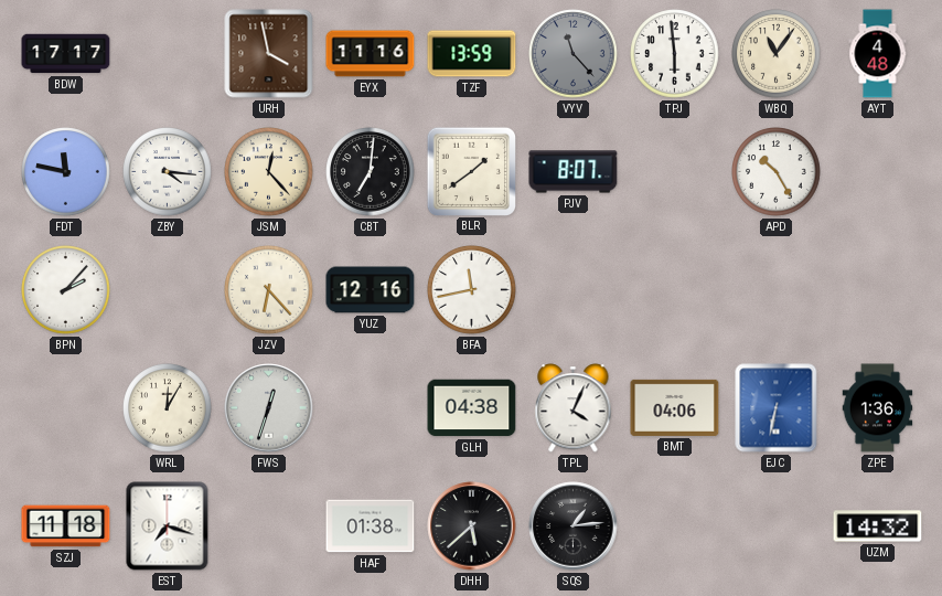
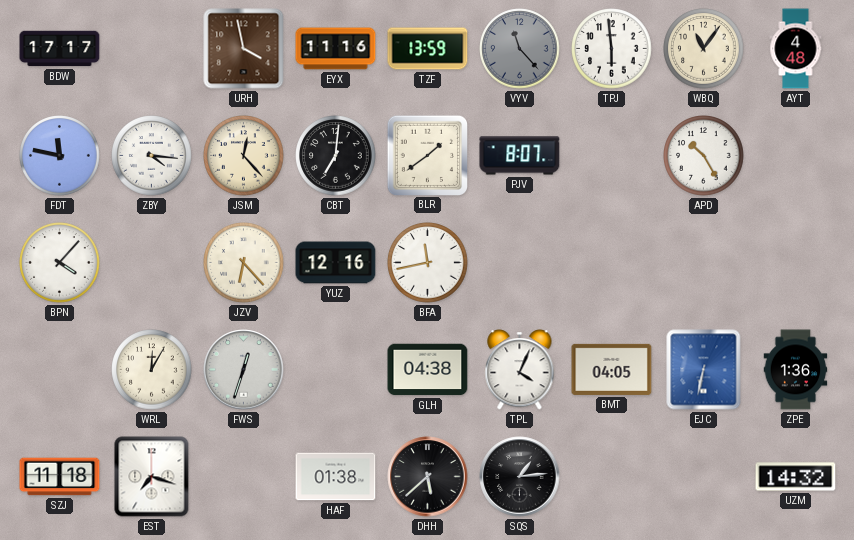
BPN: 2:07 -> 4:07
BMT: 04:06 -> 04:05
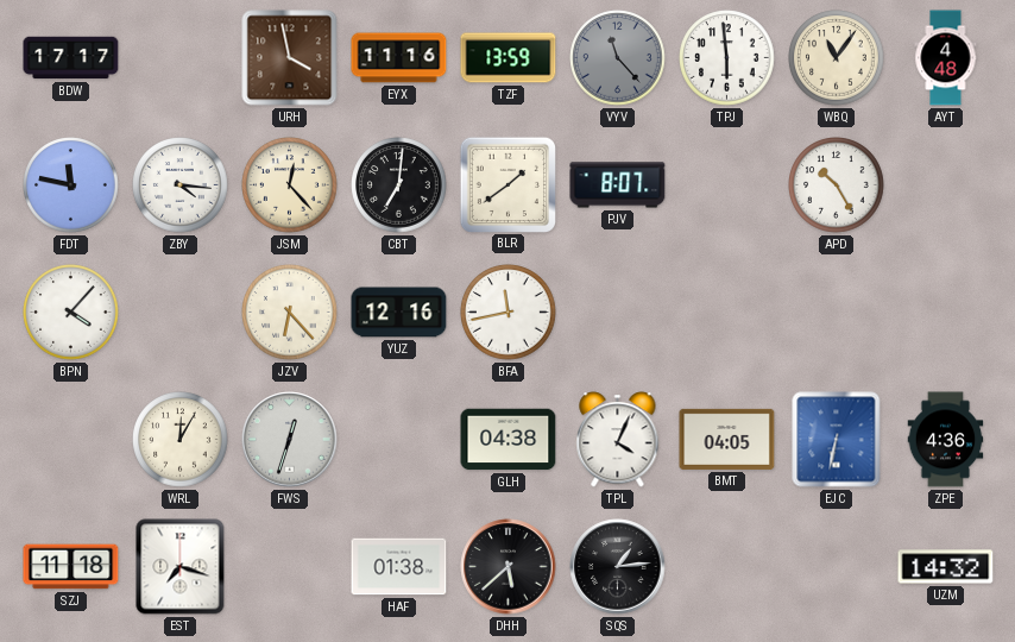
ZPE: 1:36 -> 4:36
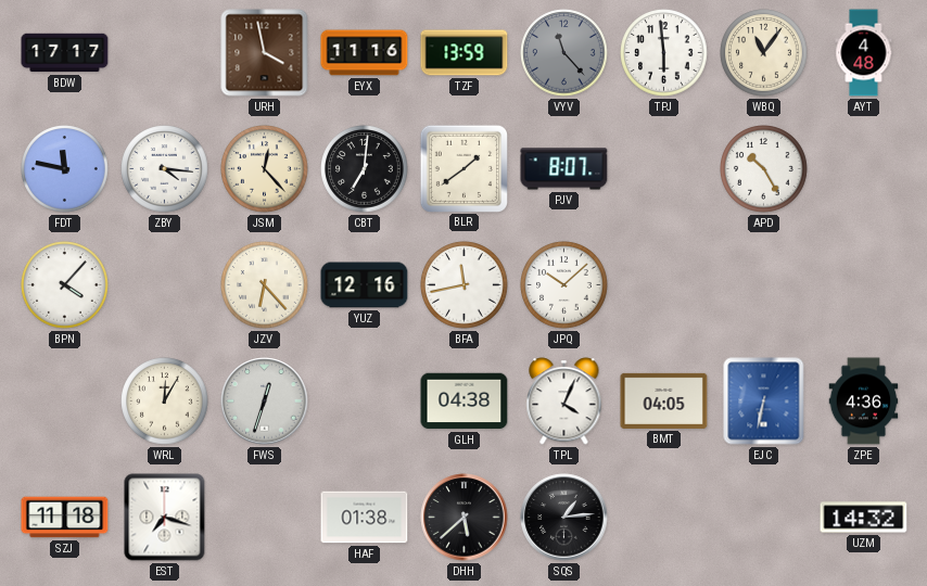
JPQ: none -> 10:08
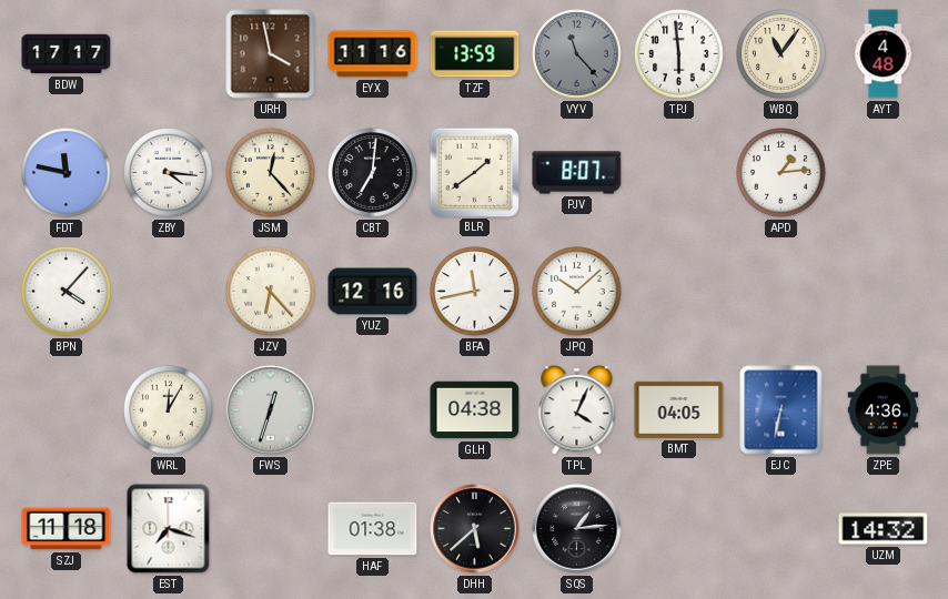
APD: 10:25 -> 1:14
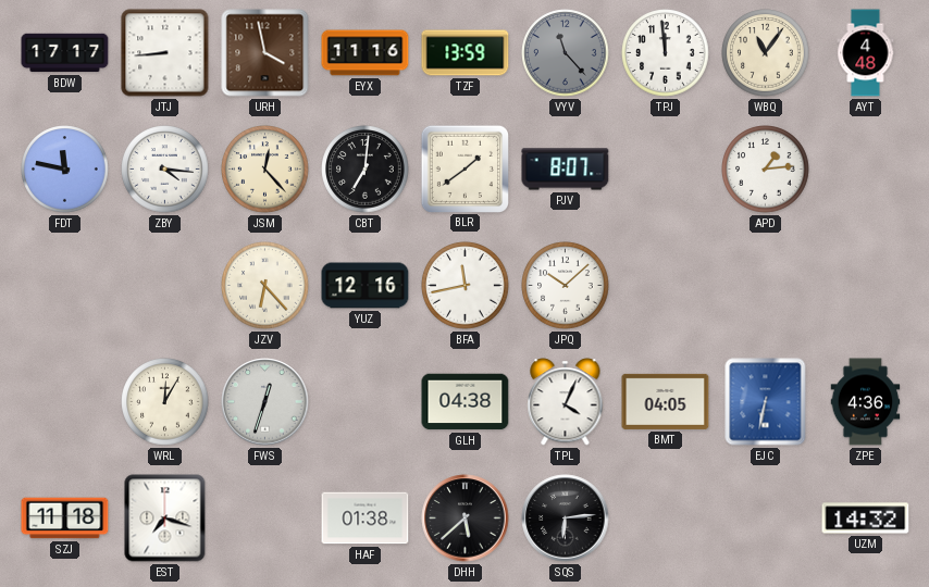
JTJ: none -> 8:44
TPJ: 5:59 -> 11:59
BPN: 4:07 -> none
SQS: 1:14 -> 6:14
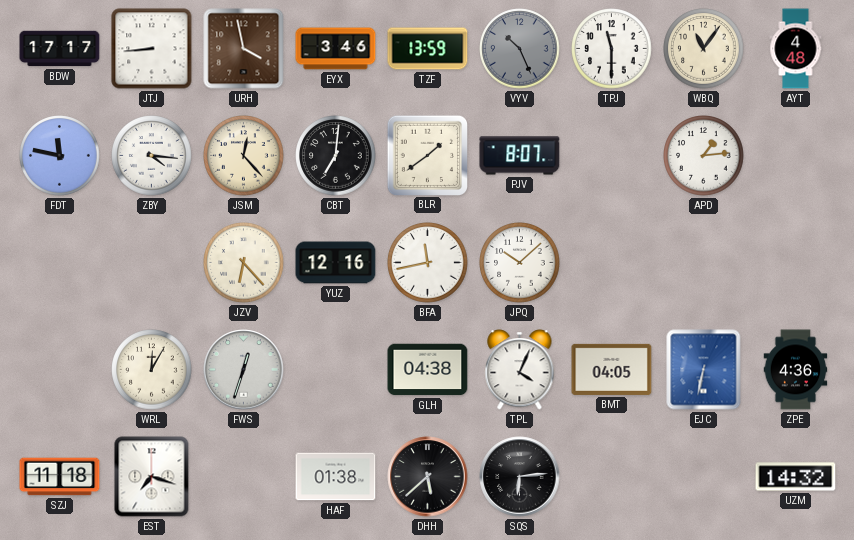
EYX: 11:16 -> 3:46
VYV: 11:23 -> 10:26
TPJ: 11:59 -> 11:30
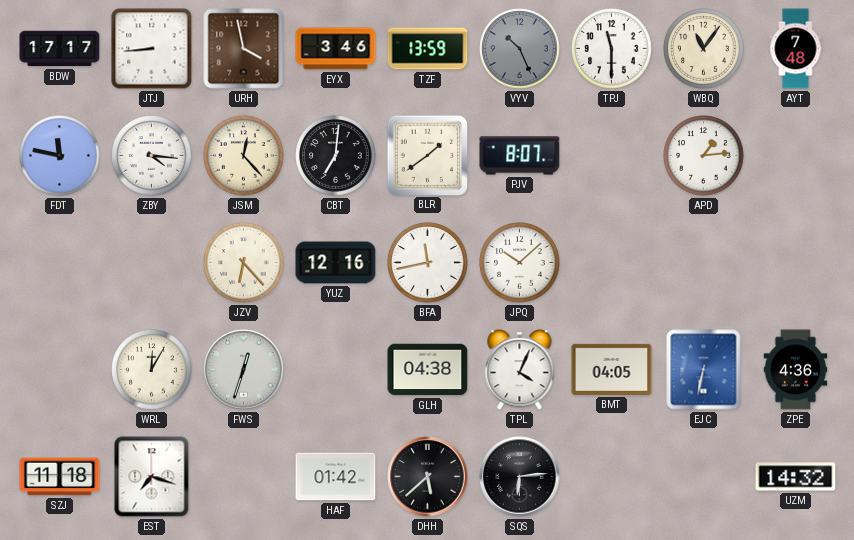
AYT: 4:48 -> 7:48
HAF: 01:38 -> 01:42
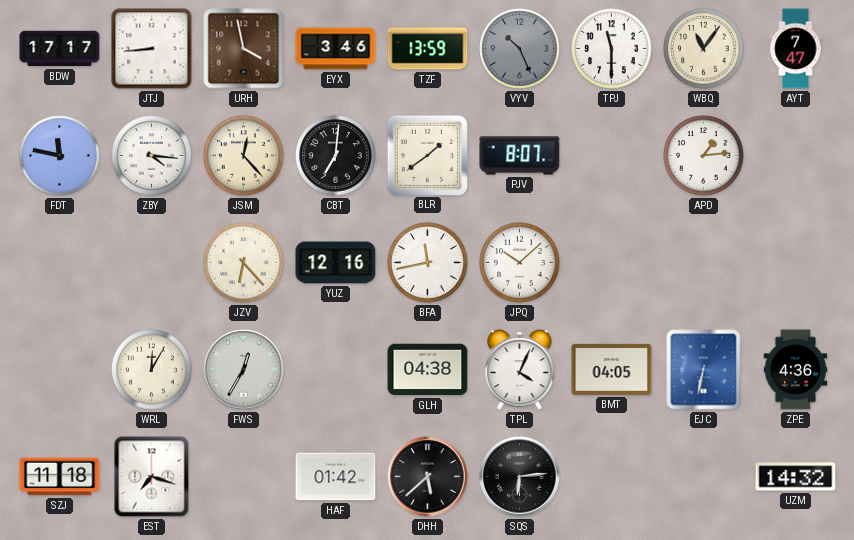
AYT: 7:48 -> 7:47
FWS: 12:33 -> 12:35
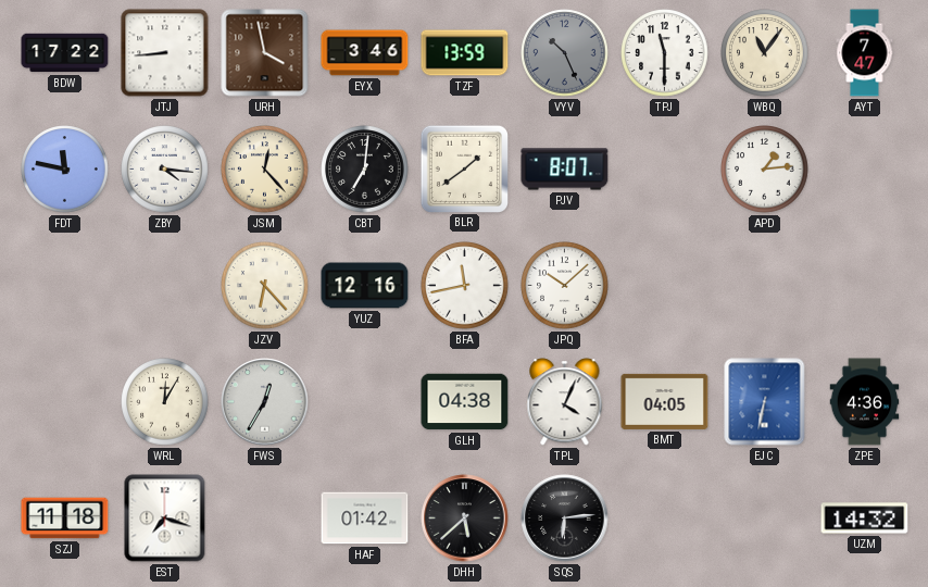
BDW: 17:17 -> 17:22
